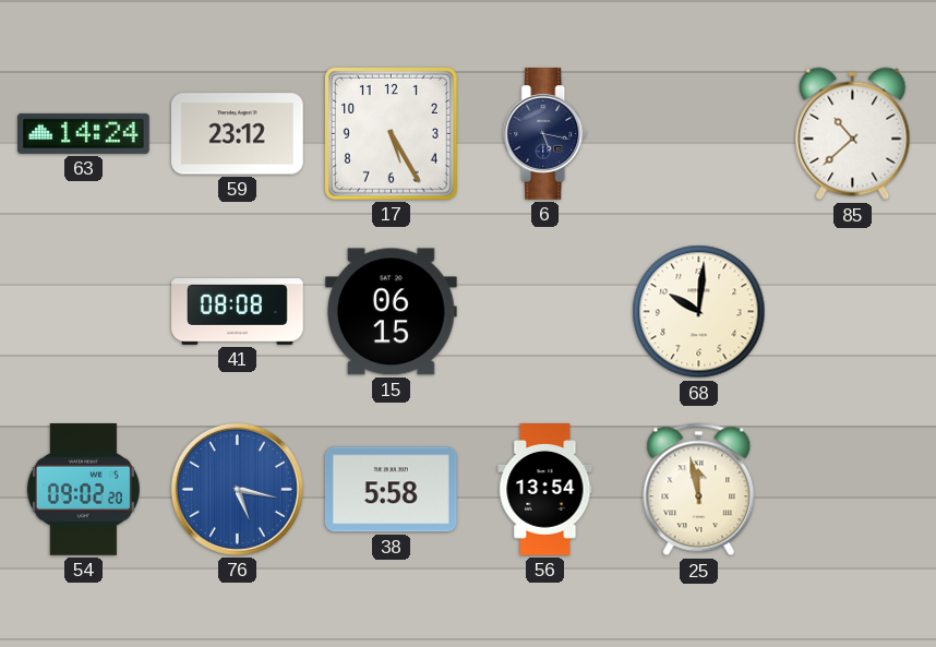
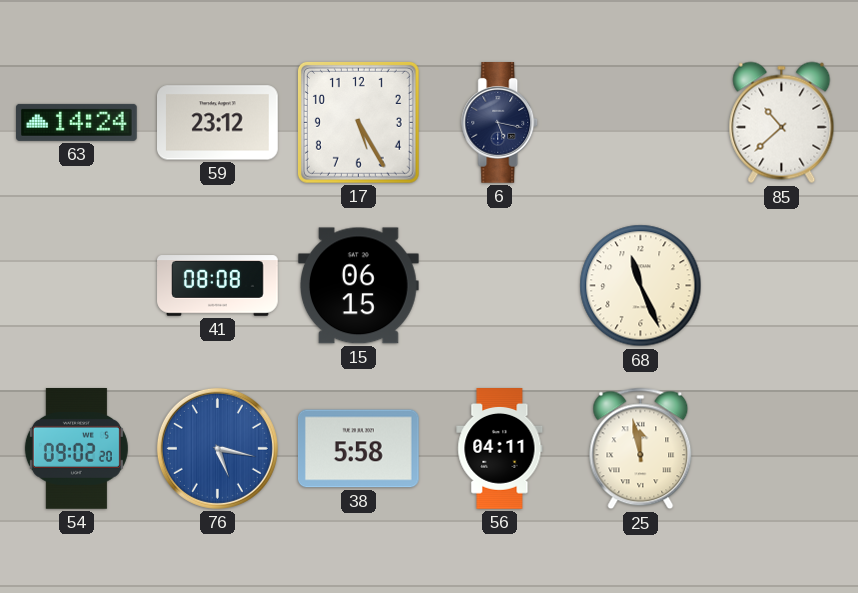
68: 10:01 -> 11:26
56: 13:54 -> 04:11
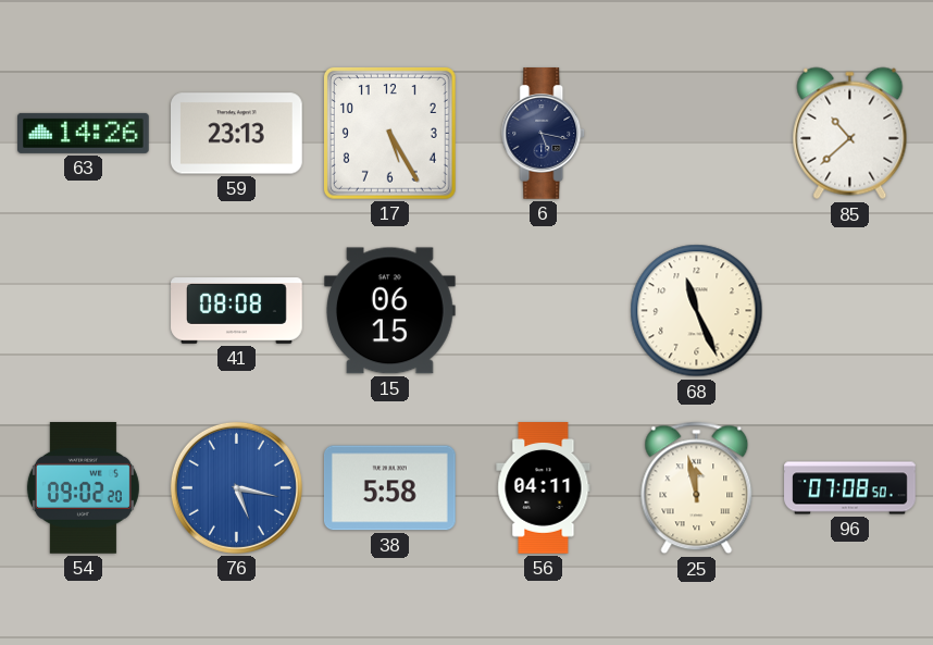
63: 14:24 -> 14:26
59: 23:12 -> 23:13
96: none -> 07:08
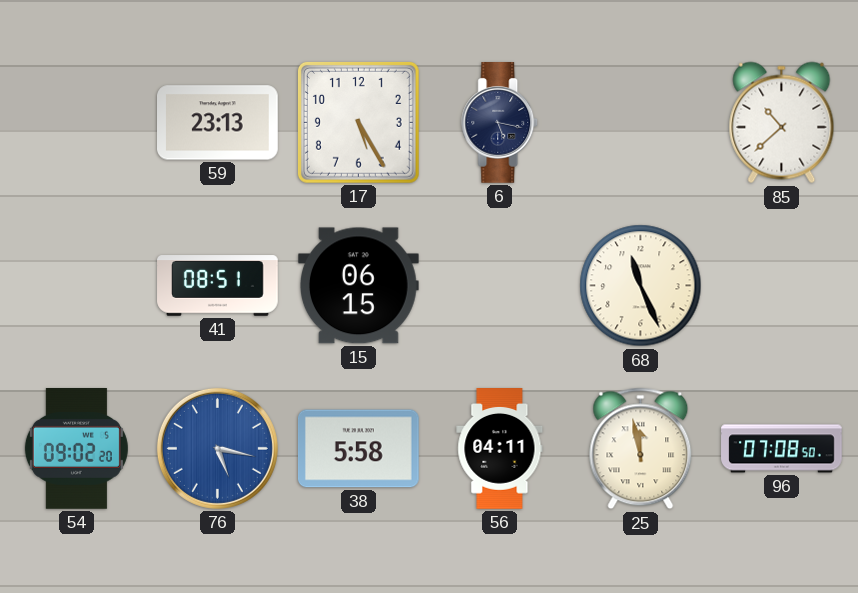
63: 14:26 -> none
41: 08:08 -> 08:51
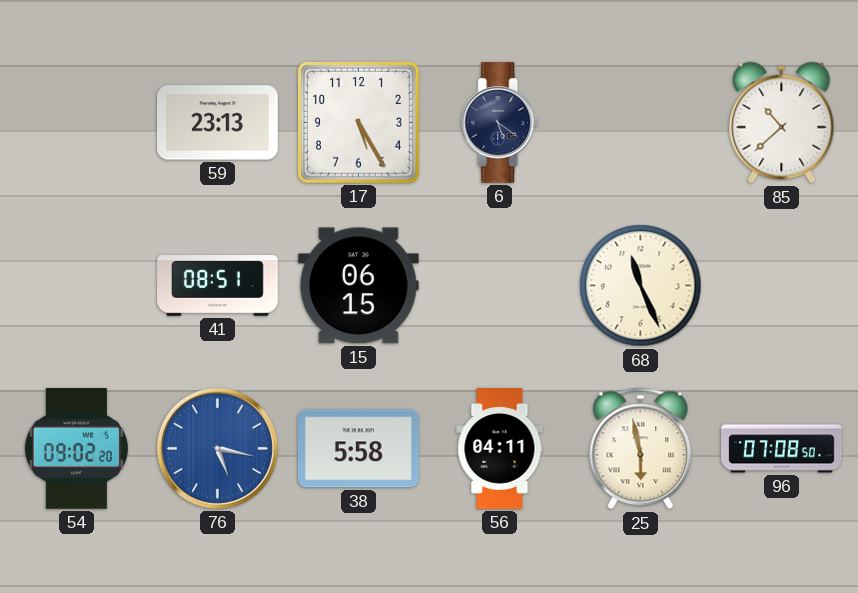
6: 5:17 -> 5:21
25: 11:58 -> 5:58
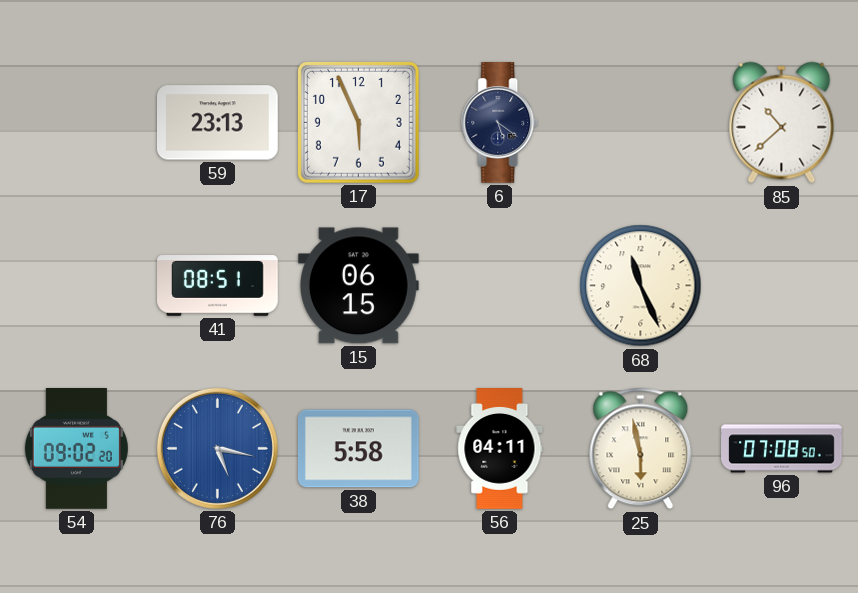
17: 5:25 -> 5:56
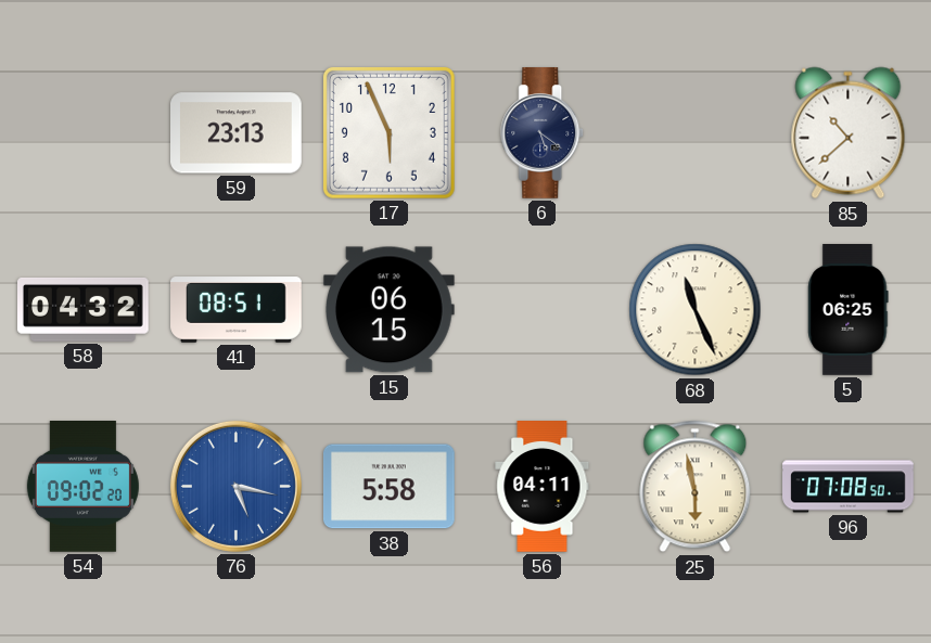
58: none -> 04:32
5: none -> 06:25
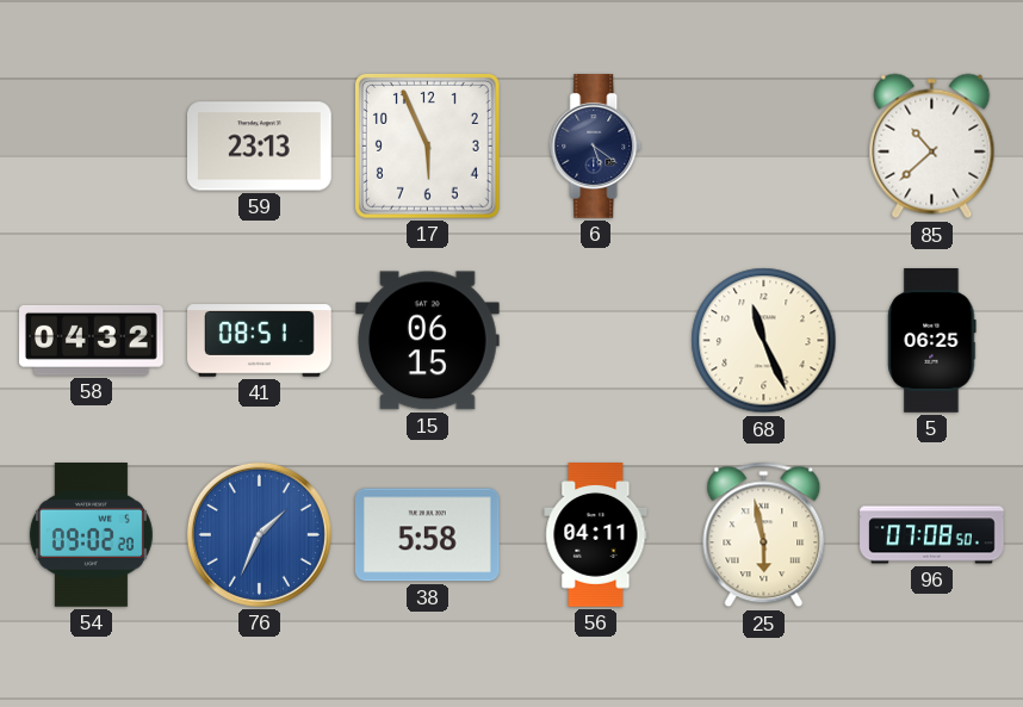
76: 5:17 -> 1:34
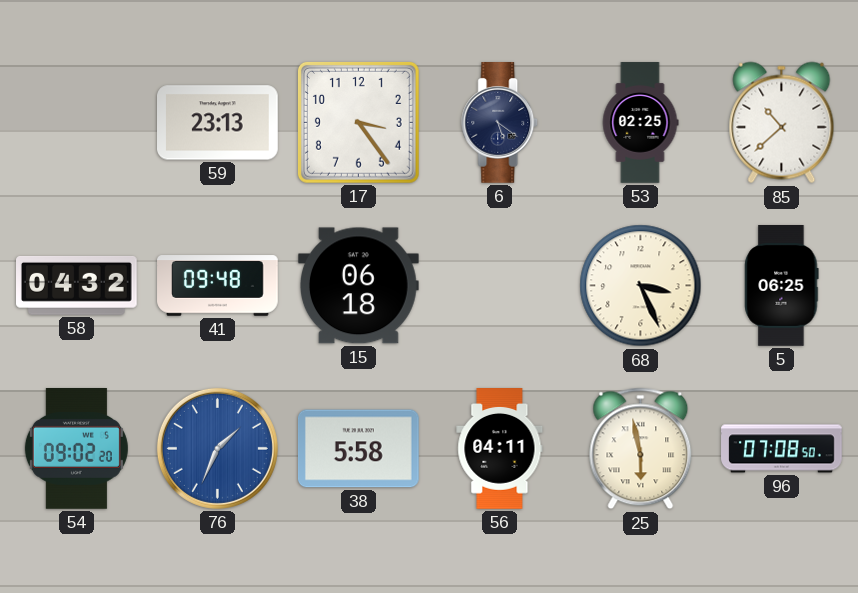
17: 5:56 -> 3:24
53: none -> 02:25
41: 08:51 -> 09:48
15: 06:15 -> 06:18
68: 11:26 -> 3:26
